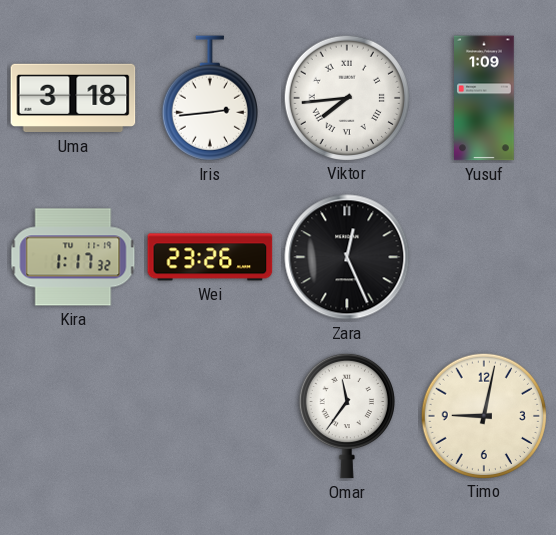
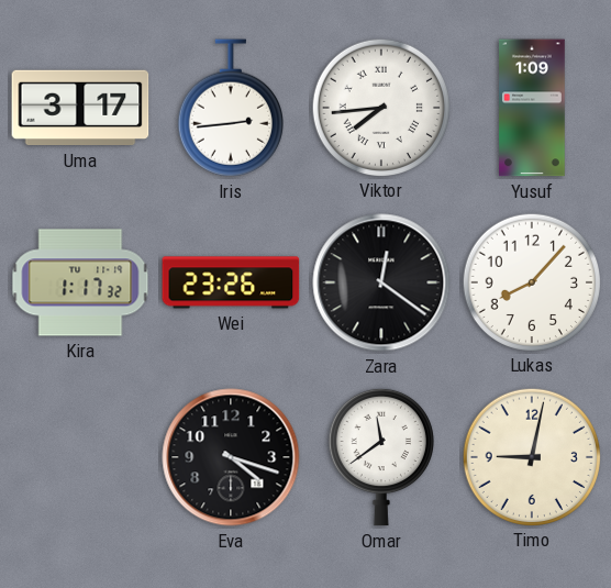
Uma: 3:18 -> 3:17
Zara: 12:26 -> 12:21
Lukas: none -> 8:07
Eva: none -> 4:18
Omar: 11:36 -> 11:39
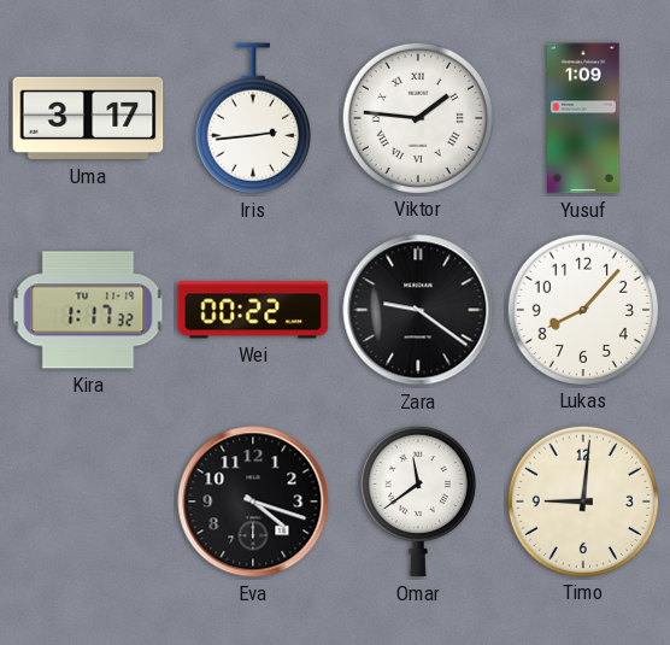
Viktor: 7:44 -> 1:46
Wei: 23:26 -> 00:22
Zara: 12:21 -> 9:21
Timo: 9:02 -> 9:01
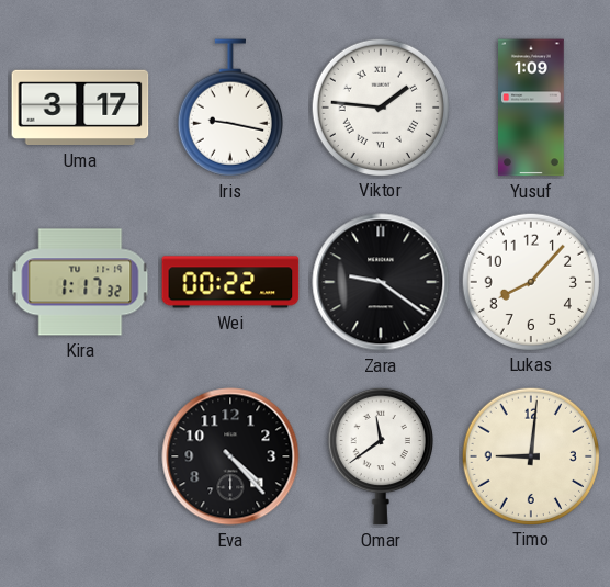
Iris: 2:44 -> 9:17
Eva: 4:18 -> 4:23
